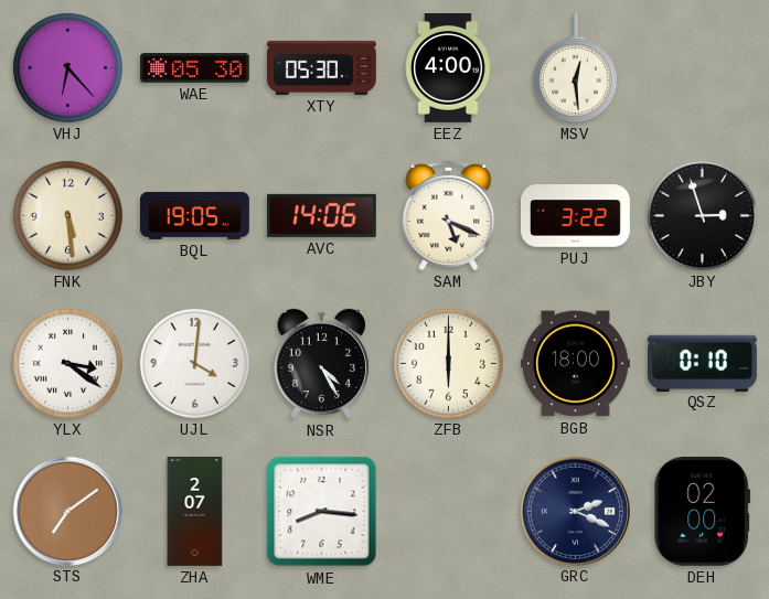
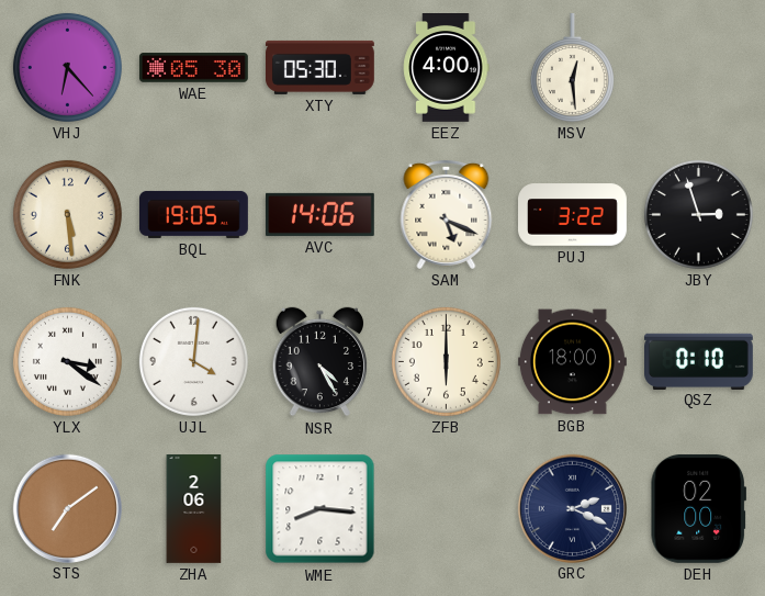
ZHA: 2:07 -> 2:06
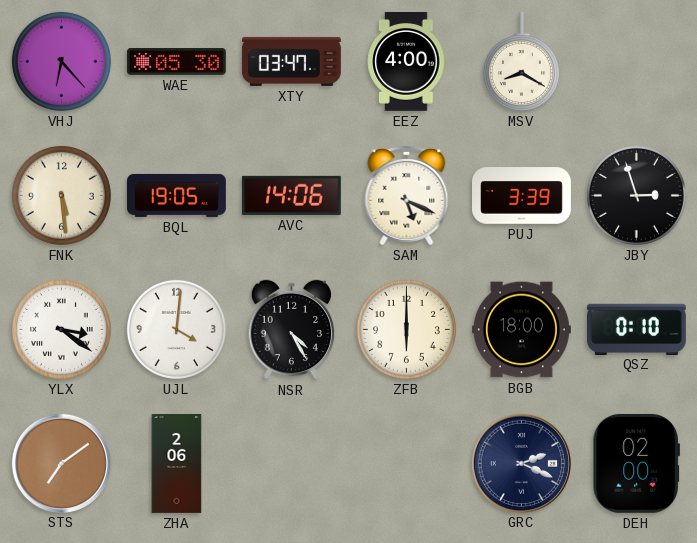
XTY: 05:30 -> 03:47
MSV: 12:29 -> 8:20
PUJ: 3:22 -> 3:39
WME: 8:16 -> none
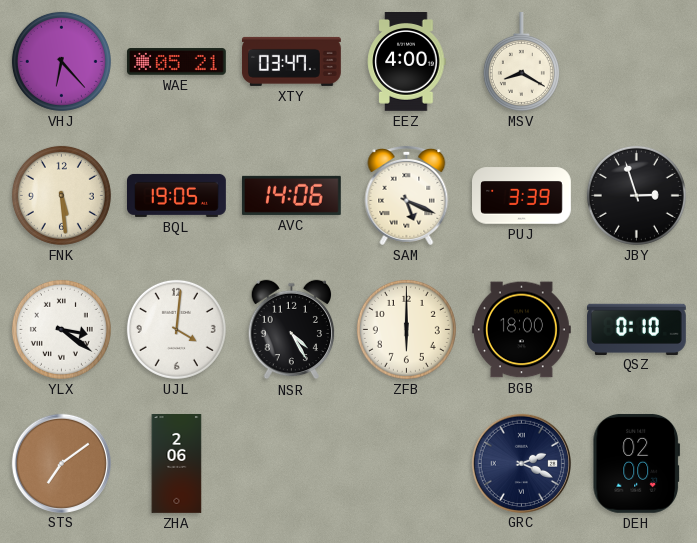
WAE: 05:30 -> 05:21
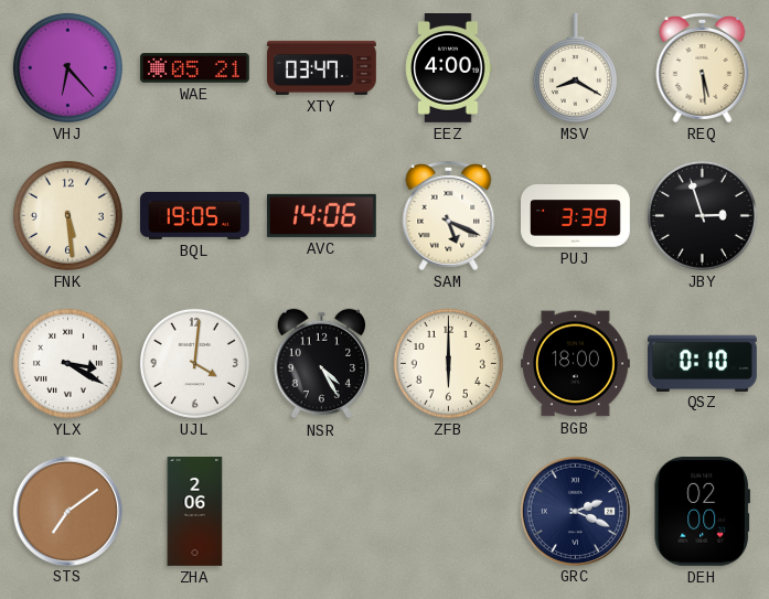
REQ: none -> 5:29
YLX: 3:21 -> 3:20
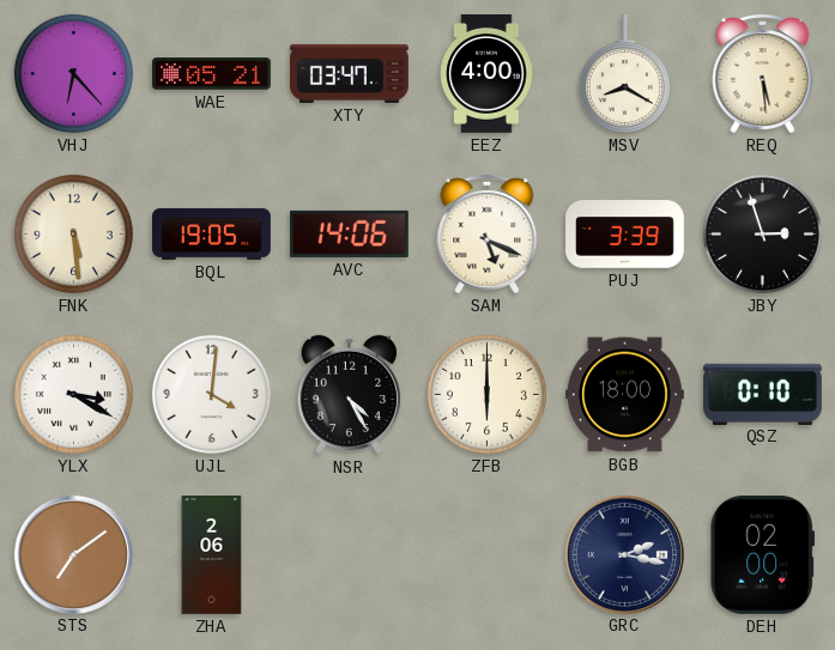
GRC: 2:19 -> 2:17
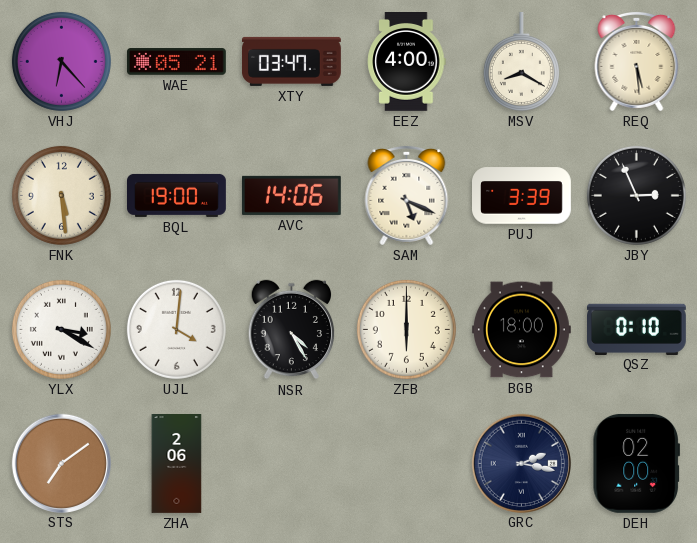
BQL: 19:05 -> 19:00
JBY: 2:57 -> 2:56
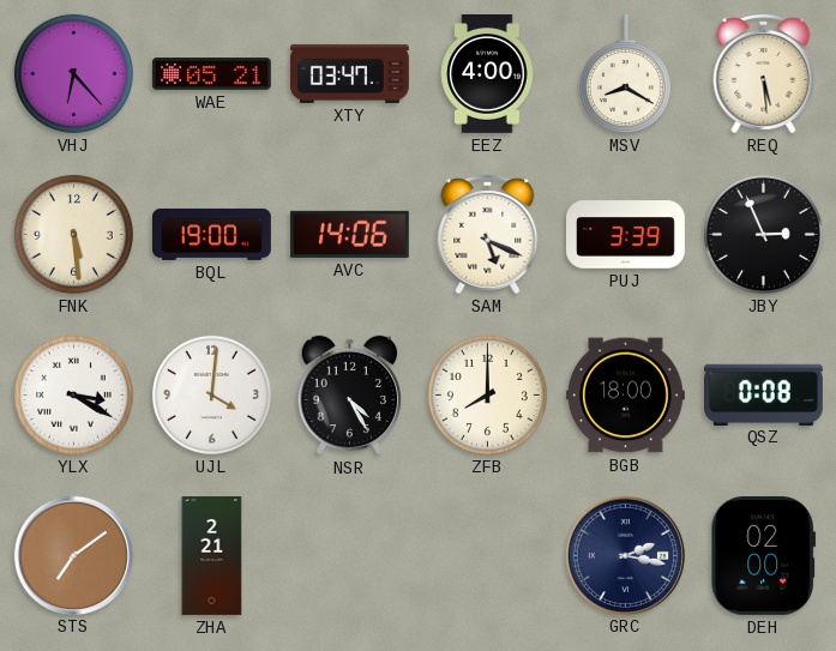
ZFB: 6:00 -> 8:00
QSZ: 0:10 -> 0:08
ZHA: 2:06 -> 2:21
